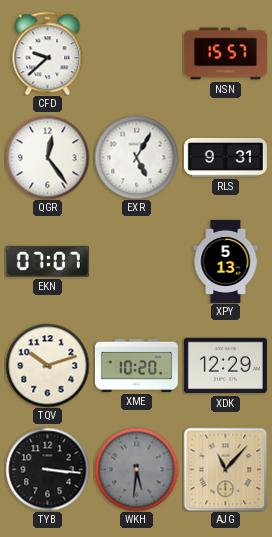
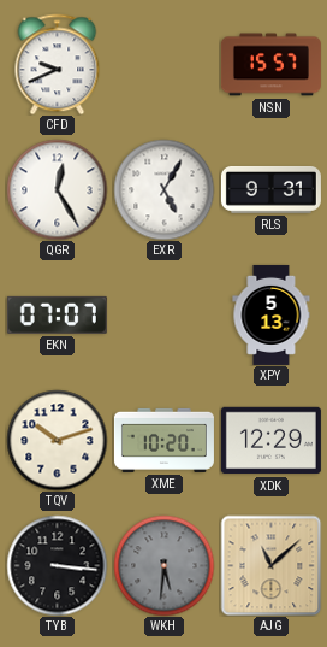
CFD: 9:38 -> 9:41
QGR: 12:24 -> 12:25
AJG: 11:07 -> 11:08
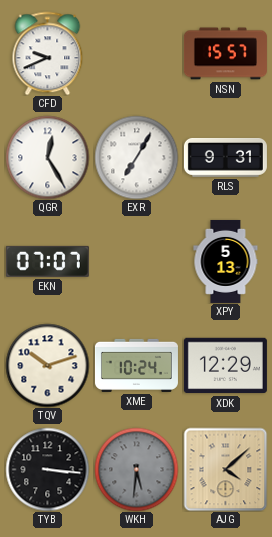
EXR: 5:05 -> 7:05
XME: 10:20 -> 10:24
AJG: 11:08 -> 4:08
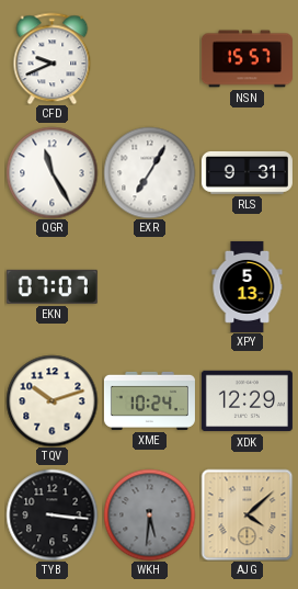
QGR: 12:25 -> 11:25
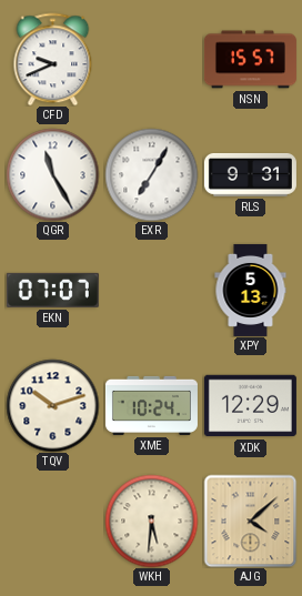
TYB: 3:16 -> none
WKH dial: grey -> cream
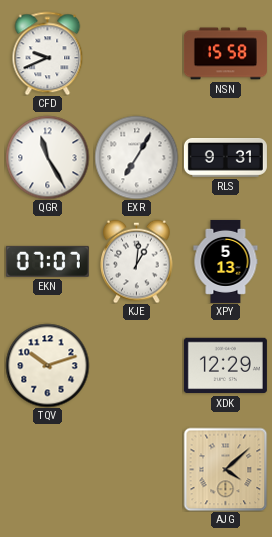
NSN: 15:57 -> 15:58
KJE: none -> 1:01
XME: 10:24 -> none
WKH: 5:31 -> none
